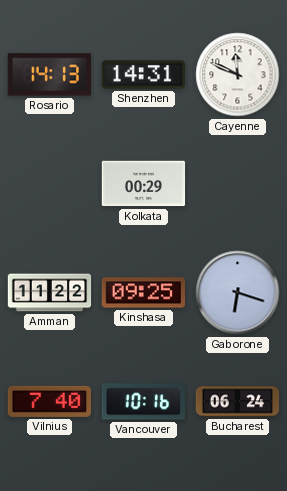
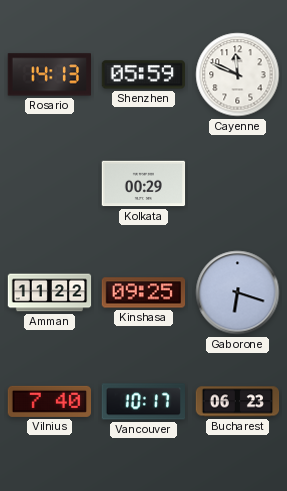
Shenzhen: 14:31 -> 05:59
Vancouver: 10:16 -> 10:17
Bucharest: 06:24 -> 06:23
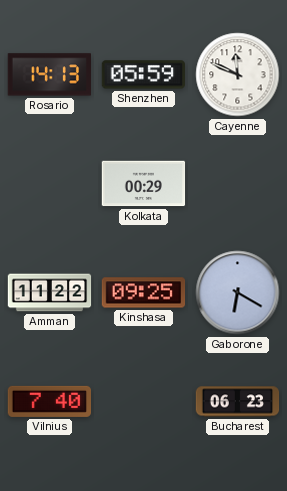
Gaborone: 6:18 -> 6:20
Vancouver: 10:17 -> none
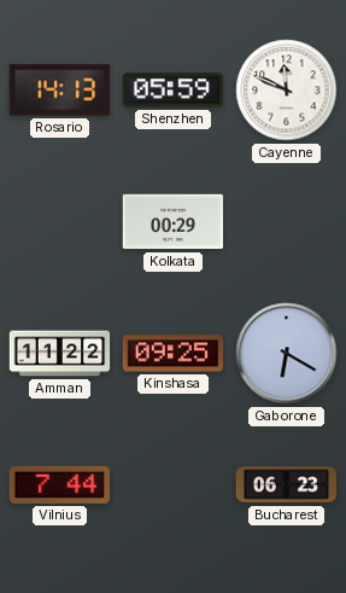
Vilnius: 7:40 -> 7:44
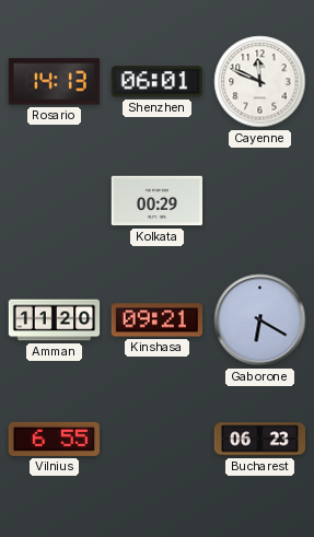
Shenzhen: 05:59 -> 06:01
Amman: 11:22 -> 11:20
Kinshasa: 09:25 -> 09:21
Vilnius: 7:44 -> 6:55
